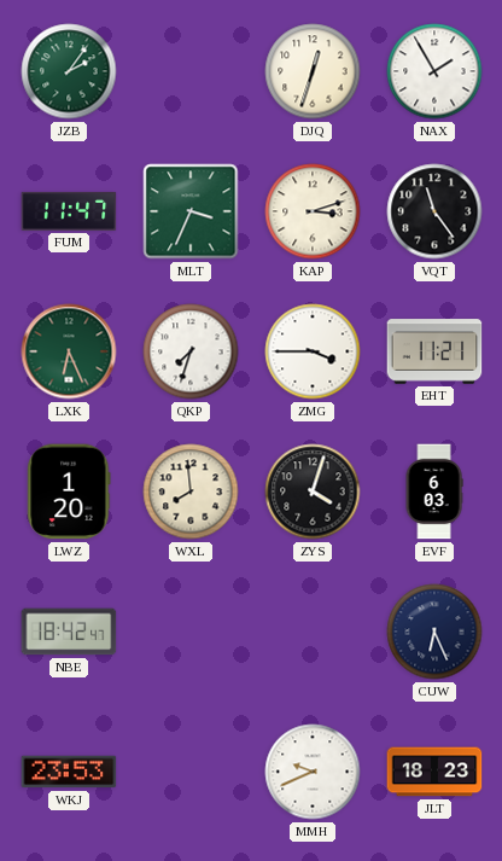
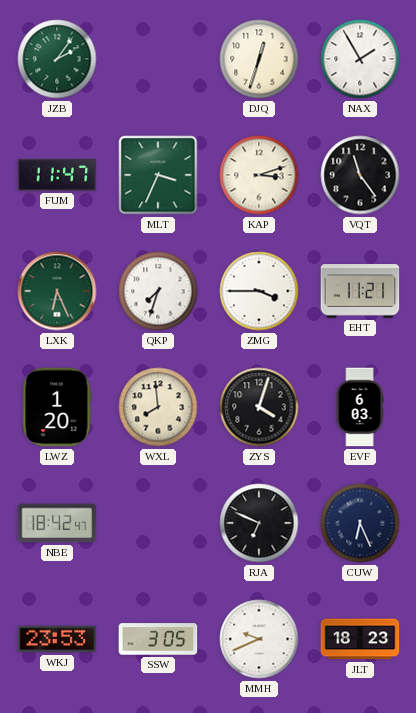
RJA: none -> 6:49
SSW: none -> 3:05
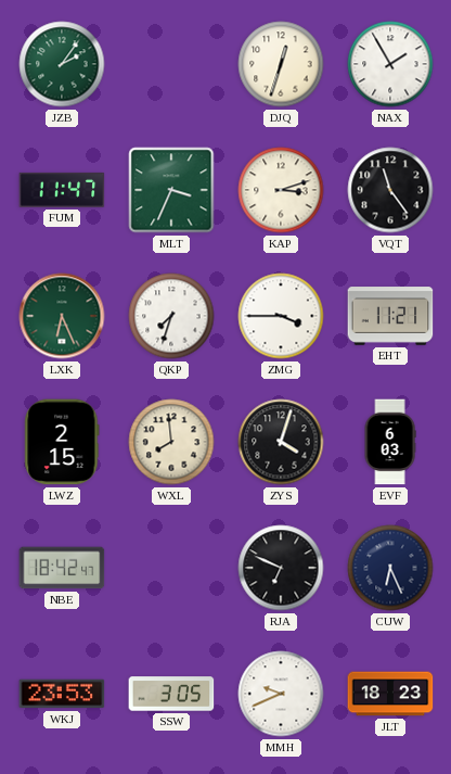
LWZ: 1:20 -> 2:15
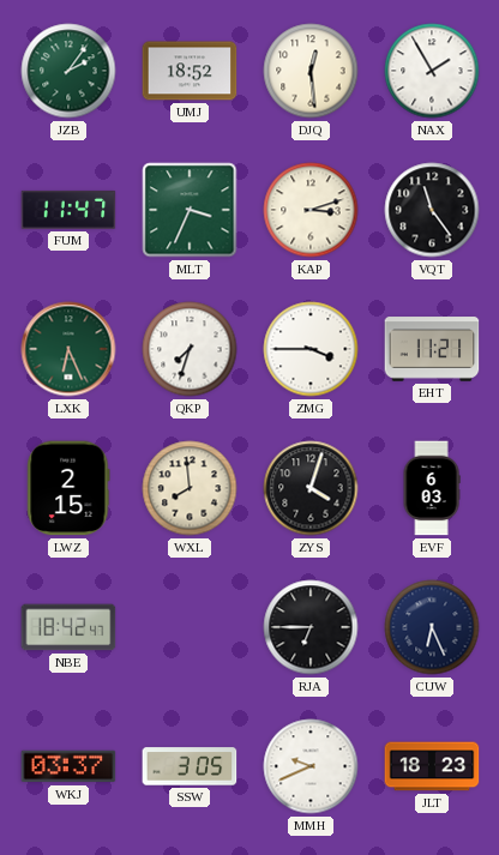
UMJ: none -> 18:52
DJQ: 12:33 -> 12:29
RJA: 6:49 -> 6:45
WKJ: 23:53 -> 03:37
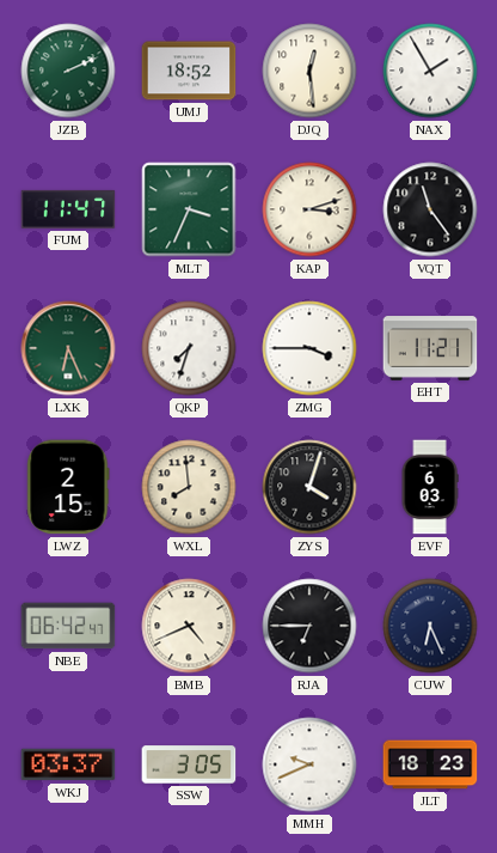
JZB: 2:06 -> 2:11
NBE: 18:42 -> 06:42
BMB: none -> 4:41
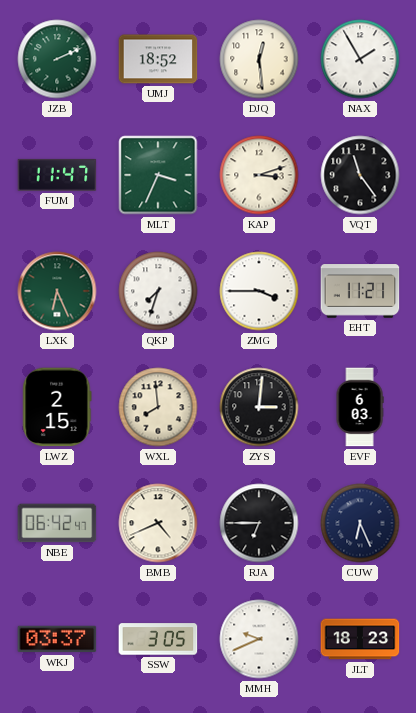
ZYS: 4:03 -> 3:01
